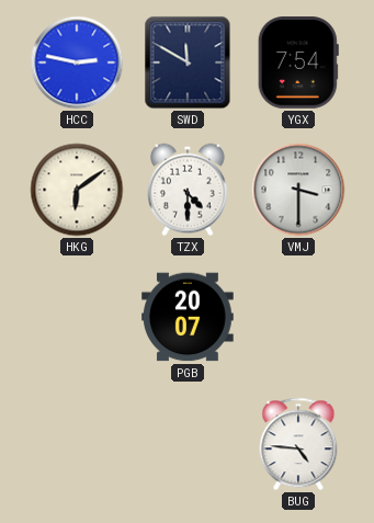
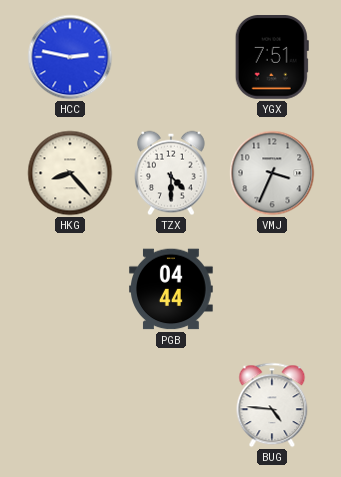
SWD: 11:50 -> none
YGX: 7:54 -> 7:51
HKG: 6:09 -> 8:23
VMJ: 3:30 -> 3:34
PGB: 20:07 -> 04:44
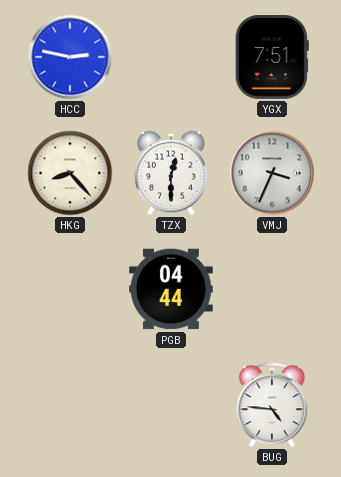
TZX: 4:30 -> 12:30
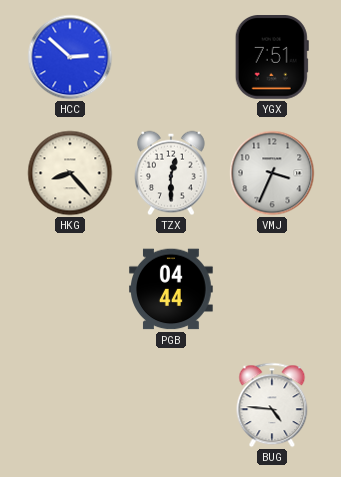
HCC: 2:47 -> 2:52
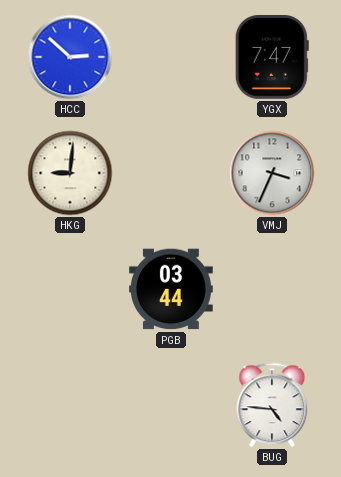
YGX: 7:51 -> 7:47
HKG: 8:23 -> 9:01
TZX: 12:30 -> none
PGB: 04:44 -> 03:44
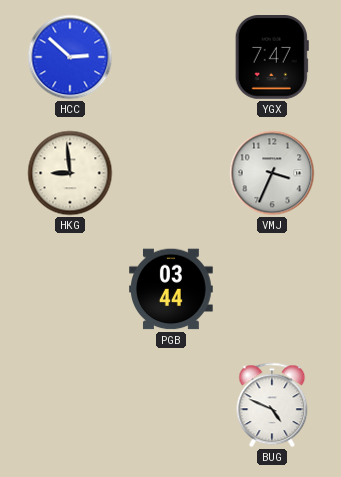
HKG: 9:01 -> 8:59
BUG: 4:46 -> 4:49
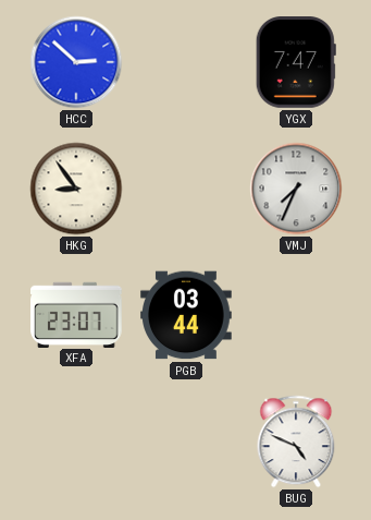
HKG: 8:59 -> 8:54
VMJ: 3:34 -> 7:34
XFA: none -> 23:07
